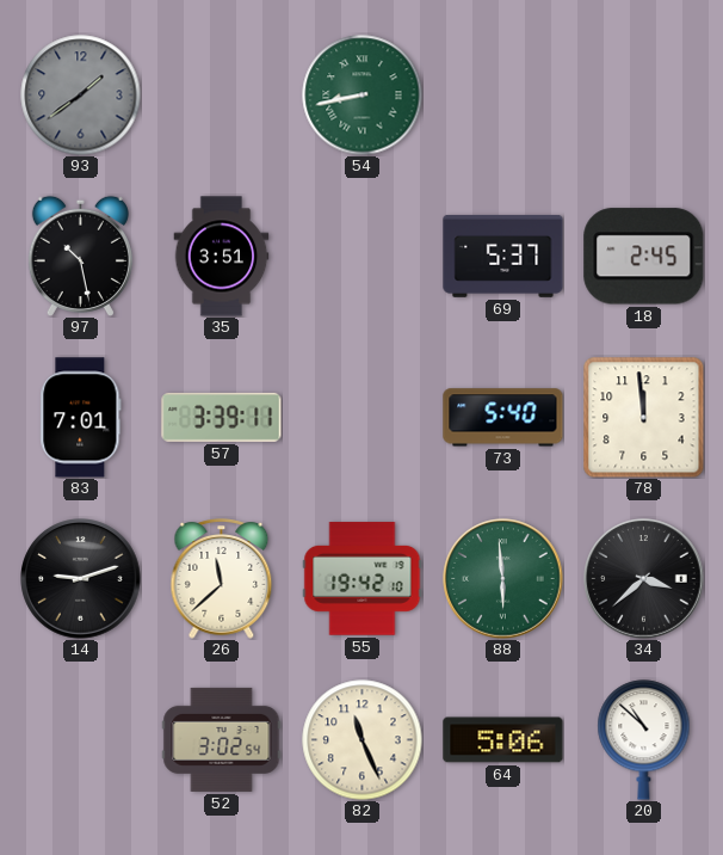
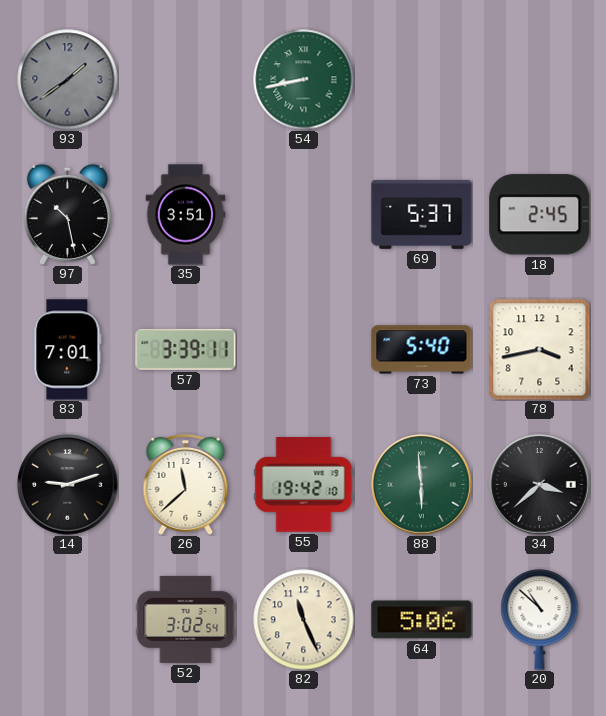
78: 11:59 -> 3:43
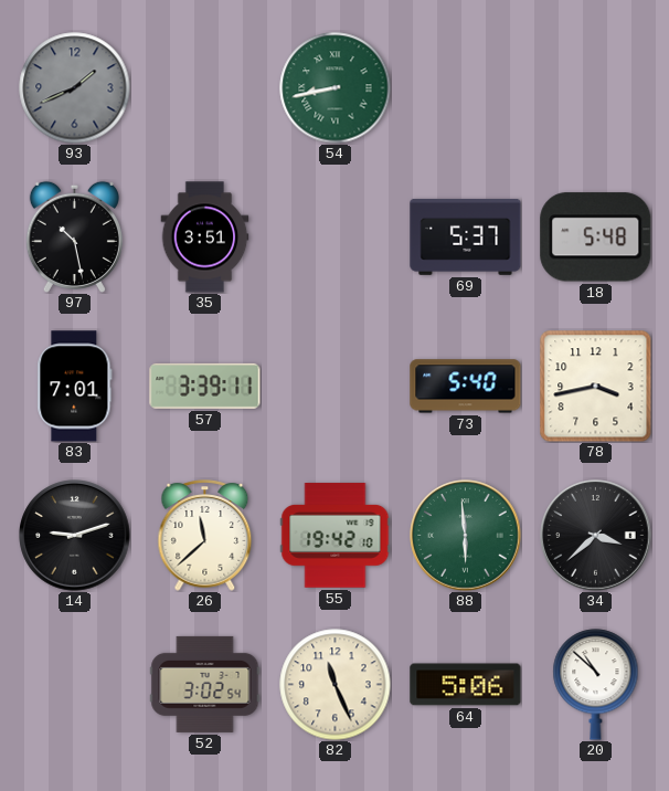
93: 1:39 -> 1:41
18: 2:45 -> 5:48
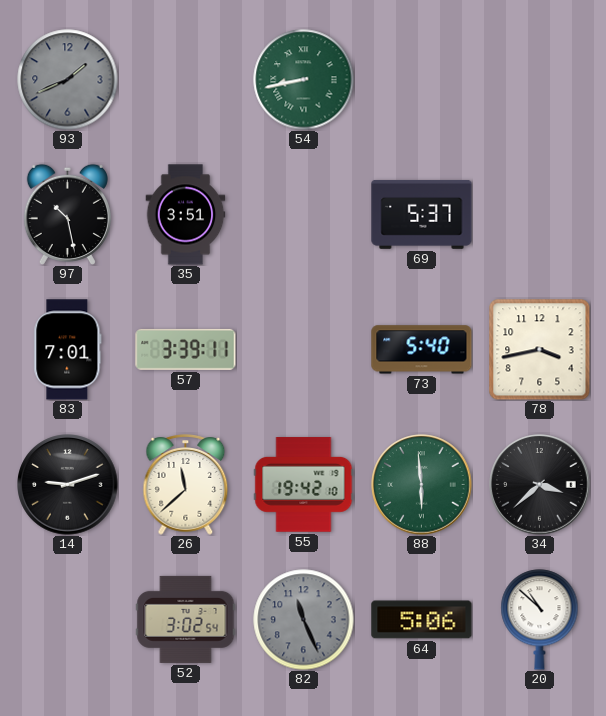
18: 5:48 -> none
82 dial: cream -> grey
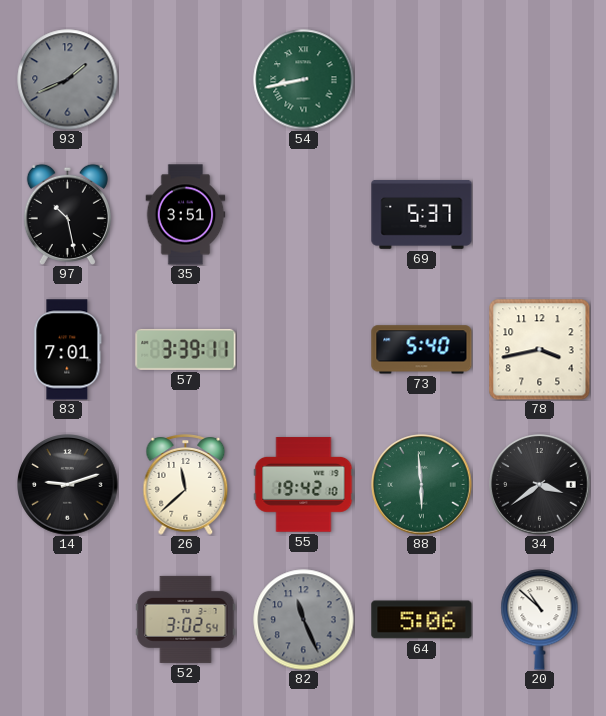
34: 3:38 -> 3:39
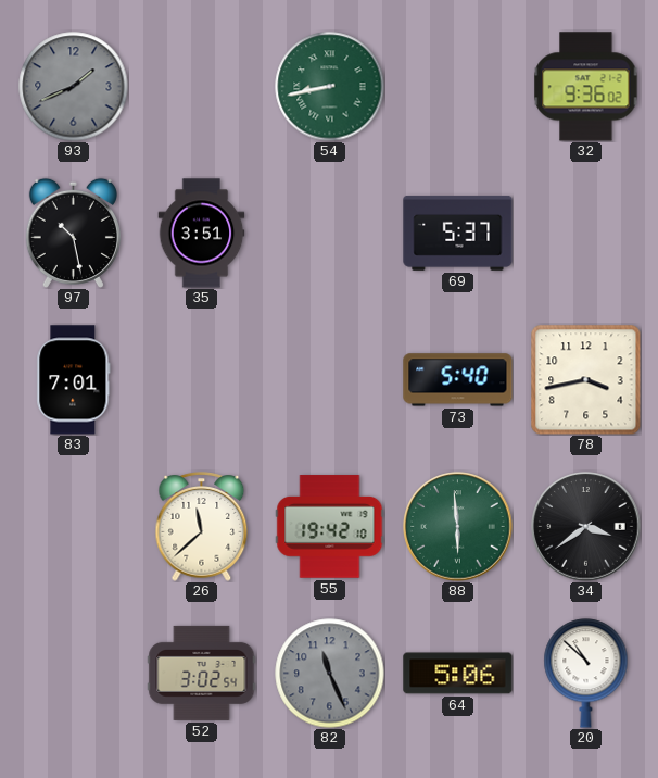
32: none -> 9:36
57: 3:39 -> none
14: 9:12 -> none
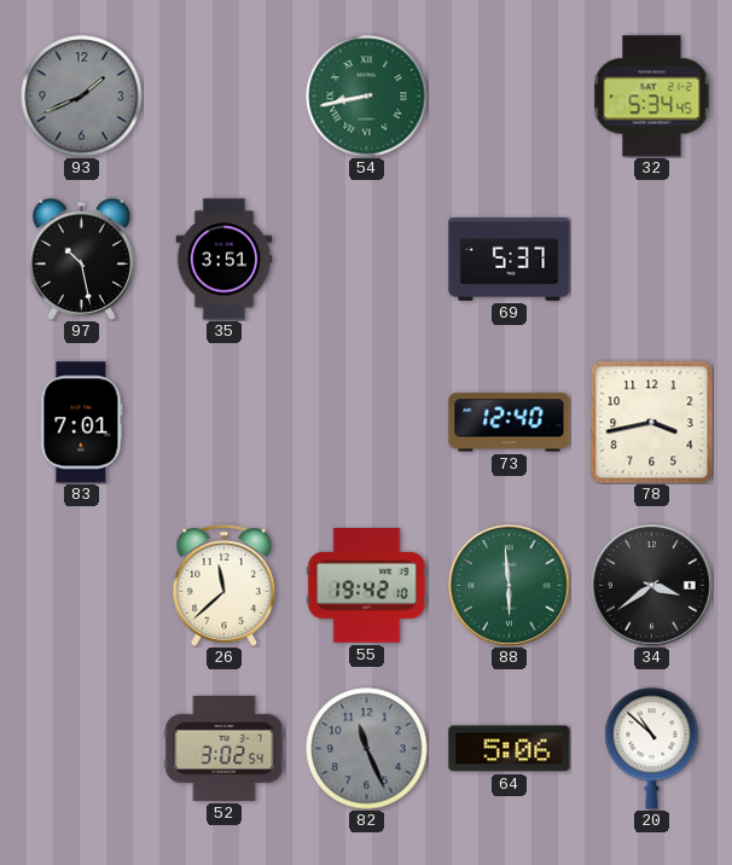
32: 9:36 -> 5:34
73: 5:40 -> 12:40
